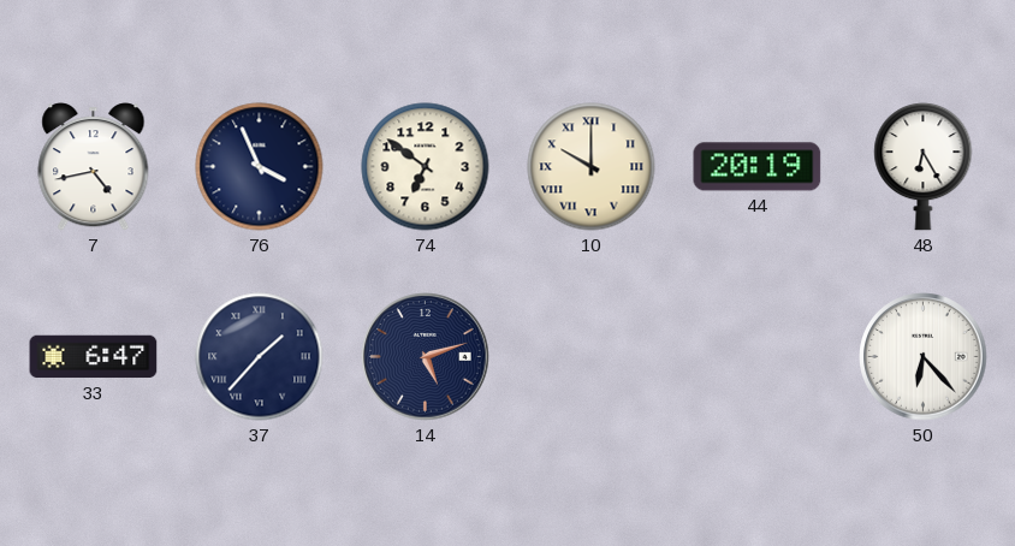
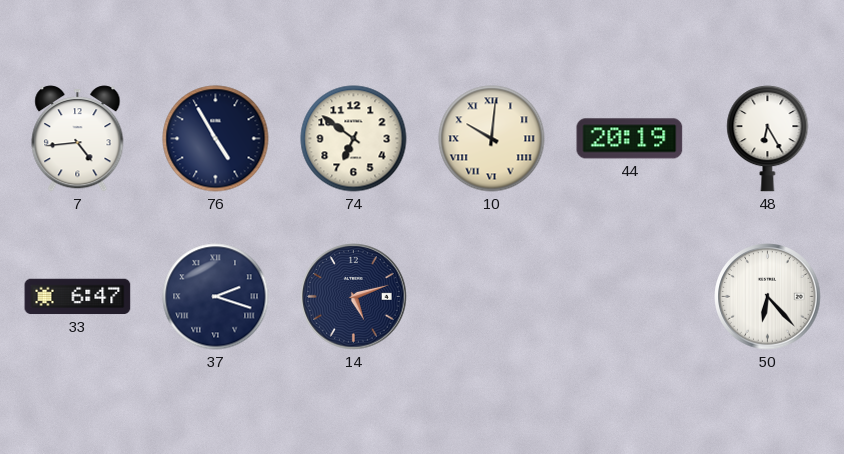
7: 4:43 -> 4:44
76: 3:56 -> 4:55
10: 10:00 -> 10:01
37: 1:37 -> 2:18
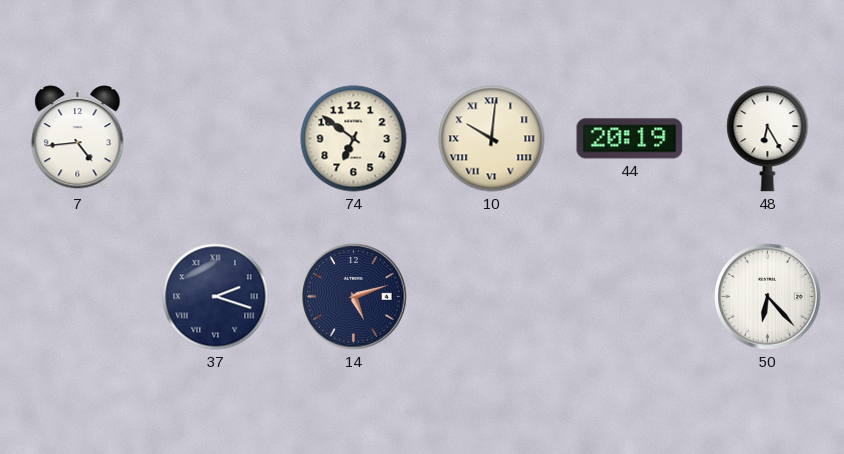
76: 4:55 -> none
33: 6:47 -> none
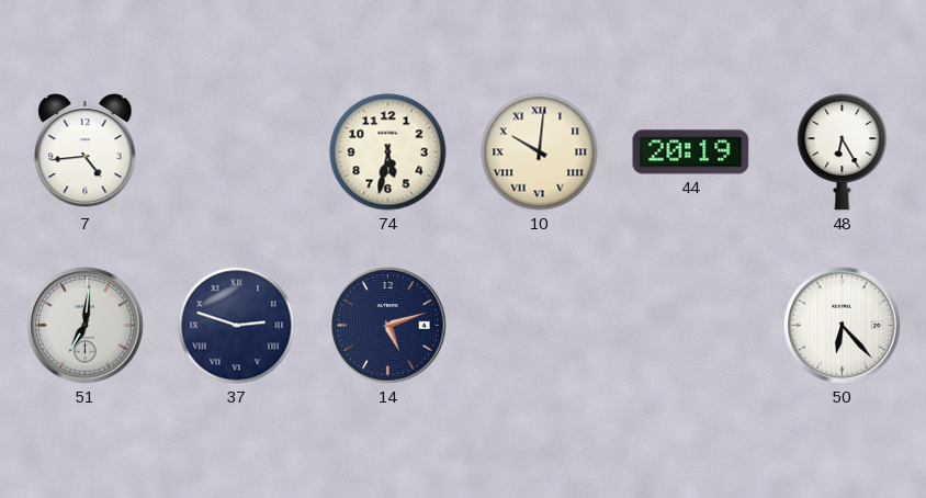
74: 6:51 -> 5:32
51: none -> 7:01
37: 2:18 -> 2:48
